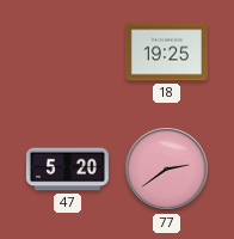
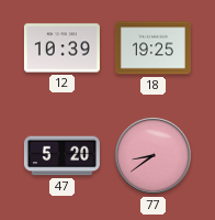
12: none -> 10:39
77: 2:39 -> 8:39
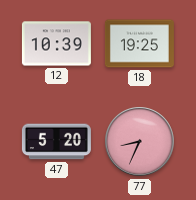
77: 8:39 -> 8:34
